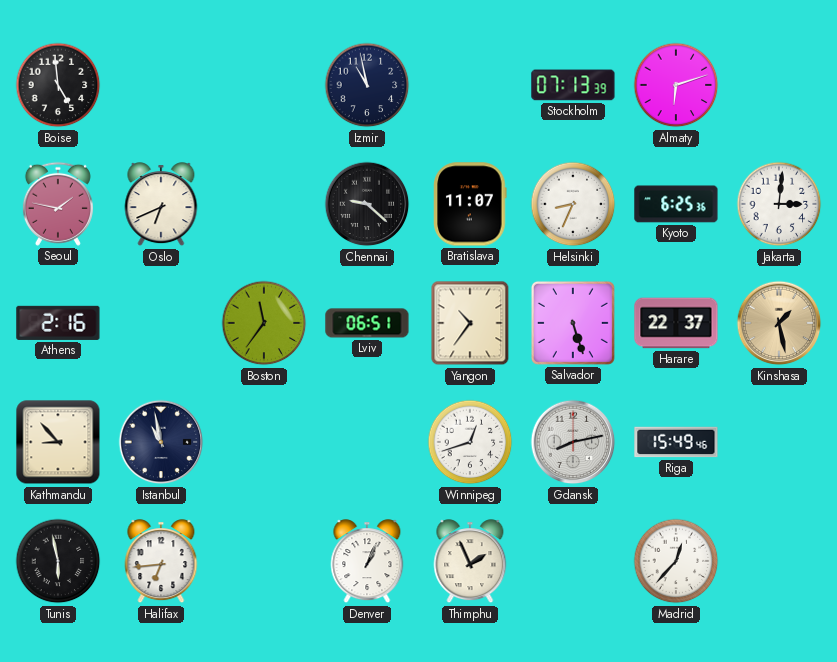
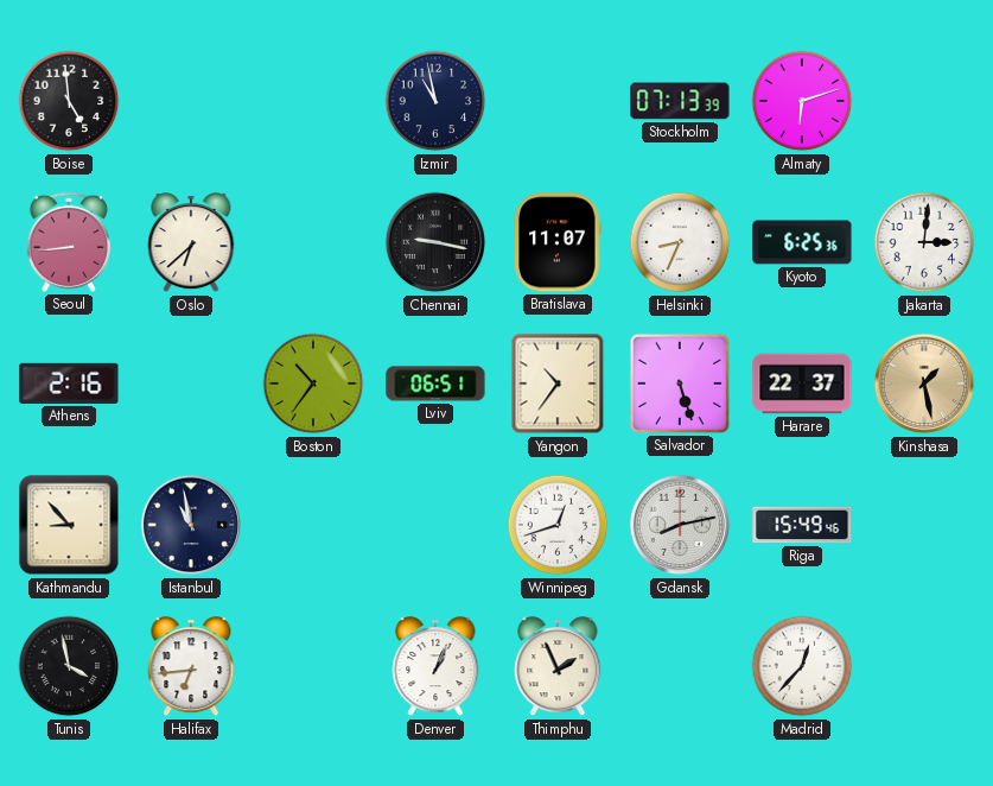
Seoul: 1:47 -> 8:44
Oslo: 6:41 -> 6:38
Chennai: 9:22 -> 9:17
Boston: 11:36 -> 10:36
Tunis: 5:58 -> 3:58
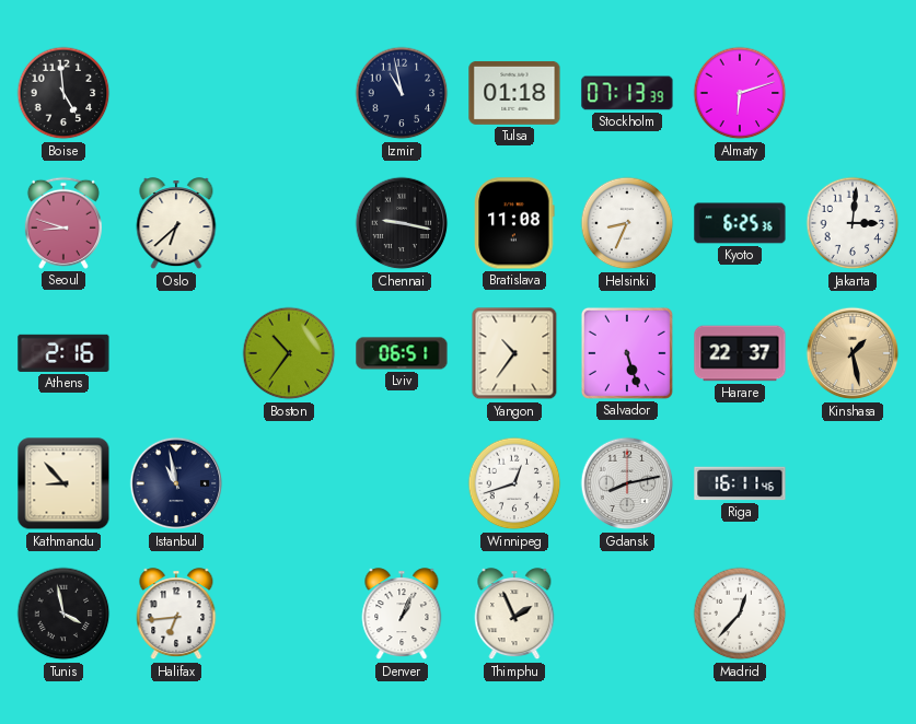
Tulsa: none -> 01:18
Seoul: 8:44 -> 8:48
Bratislava: 11:07 -> 11:08
Riga: 15:49 -> 16:11
